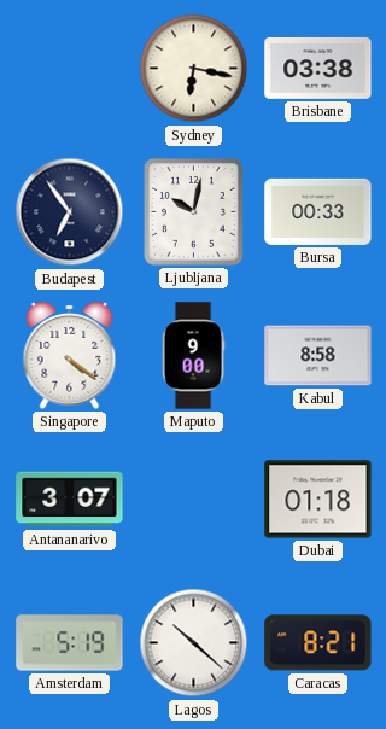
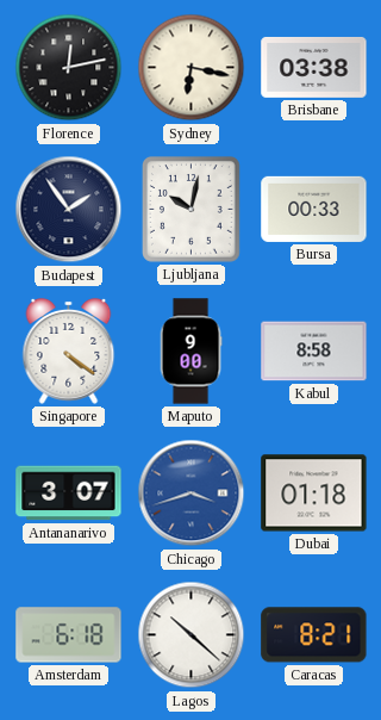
Florence: none -> 12:13
Budapest: 6:54 -> 1:54
Chicago: none -> 3:42
Amsterdam: 5:19 -> 6:18
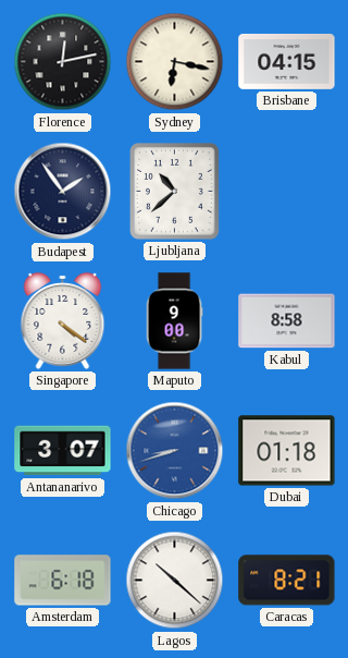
Brisbane: 03:38 -> 04:15
Ljubljana: 10:02 -> 10:38
Bursa: 00:33 -> none
Chicago: 3:42 -> 8:42
